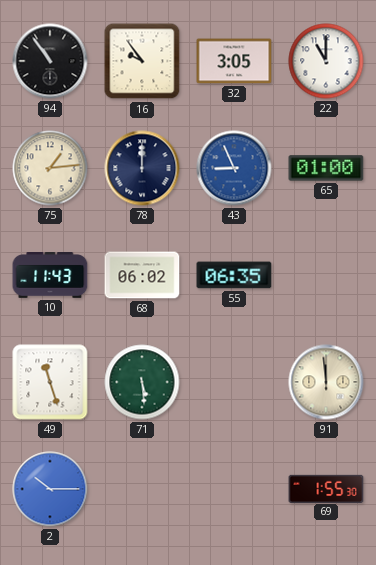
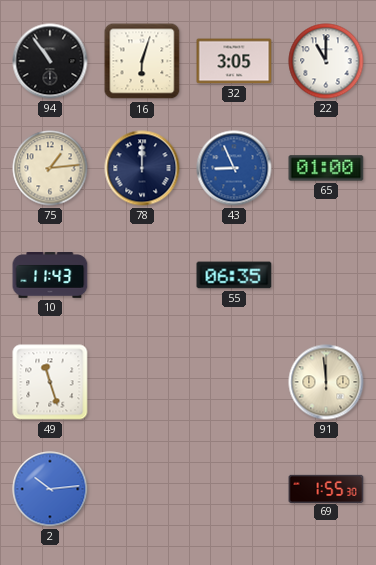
16: 9:54 -> 6:03
68: 06:02 -> none
71: 5:29 -> none
2: 10:15 -> 10:14
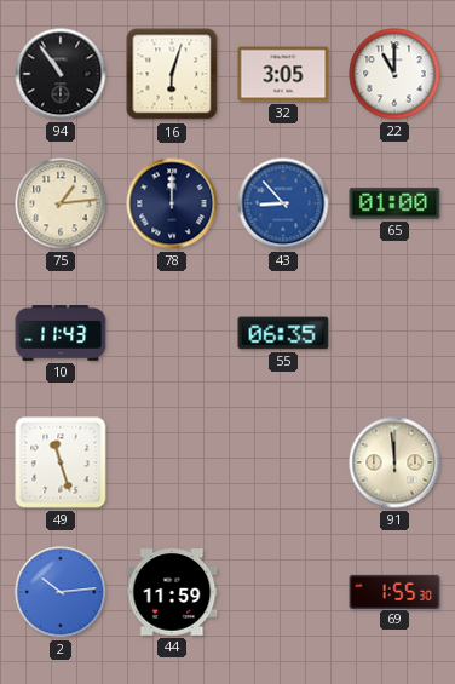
43: 8:56 -> 8:53
44: none -> 11:59
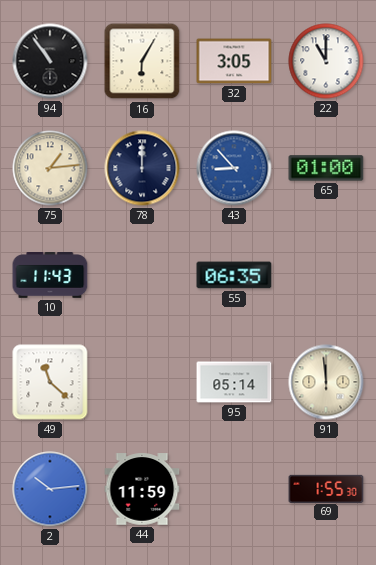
16: 6:03 -> 6:05
49: 11:27 -> 11:22
95: none -> 05:14
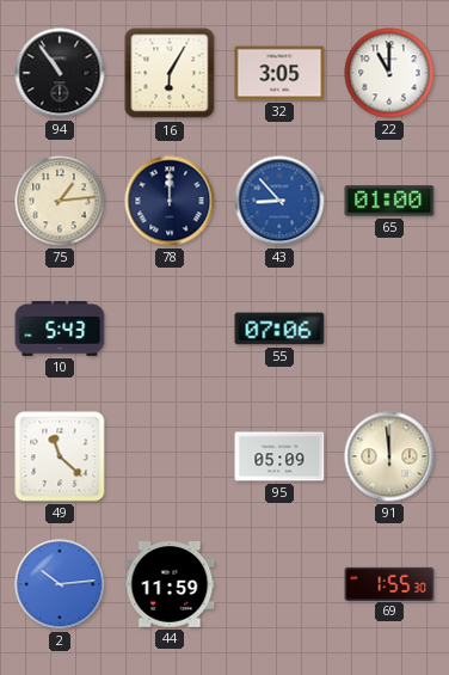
10: 11:43 -> 5:43
55: 06:35 -> 07:06
95: 05:14 -> 05:09
